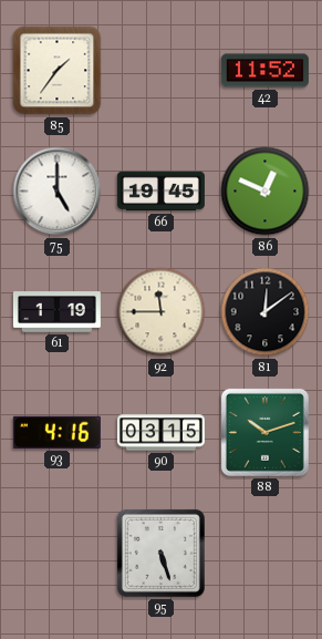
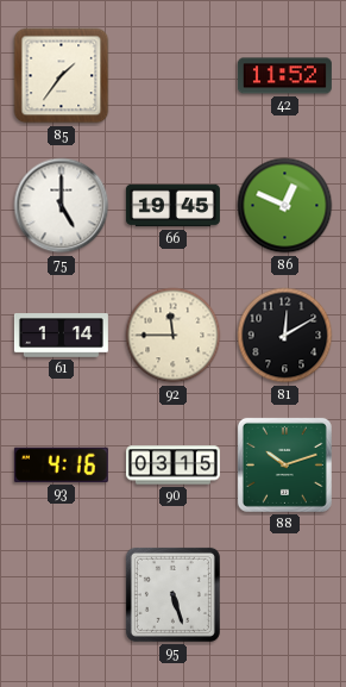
61: 1:19 -> 1:14
81: 12:09 -> 12:10
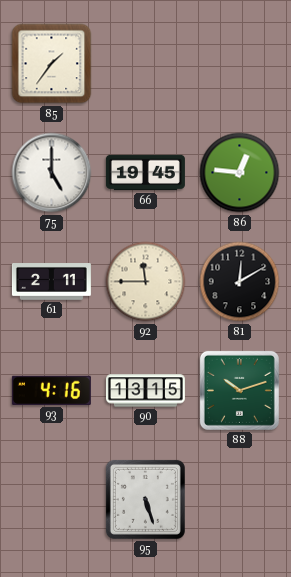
42: 11:52 -> none
86: 12:49 -> 12:46
61: 1:14 -> 2:11
90: 03:15 -> 13:15
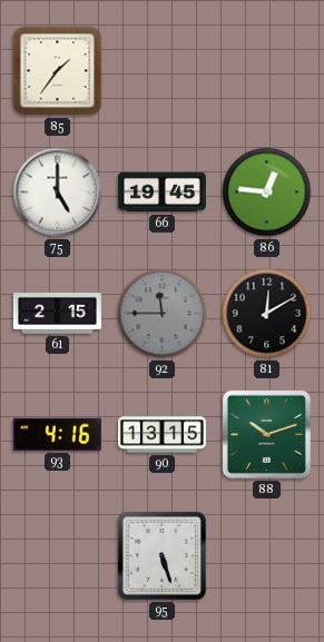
61: 2:11 -> 2:15
92 dial: cream -> grey
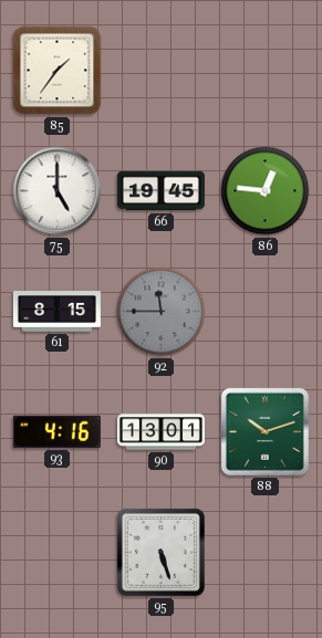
61: 2:15 -> 8:15
81: 12:10 -> none
90: 13:15 -> 13:01
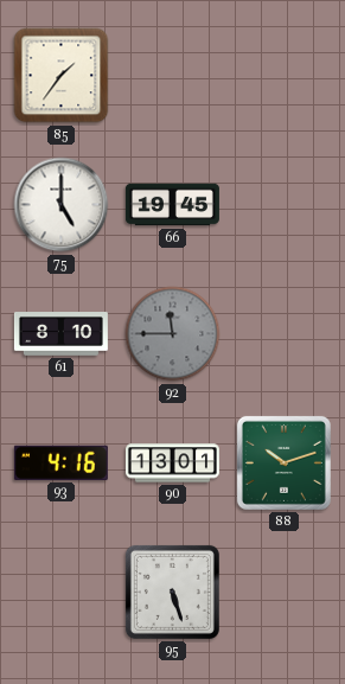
86: 12:46 -> none
61: 8:15 -> 8:10
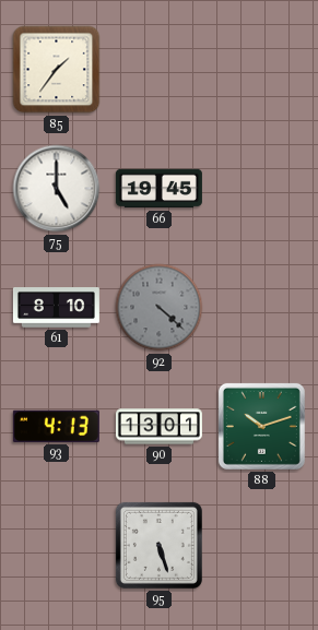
92: 11:45 -> 4:22
93: 4:16 -> 4:13
